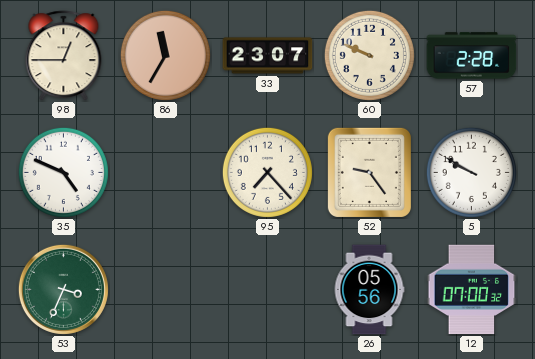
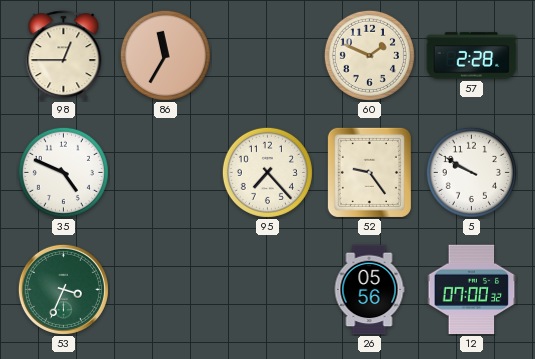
33: 23:07 -> none
60: 9:49 -> 1:49
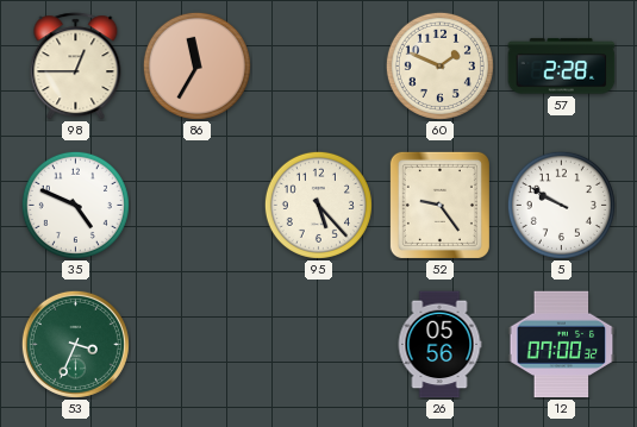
95: 7:23 -> 5:23
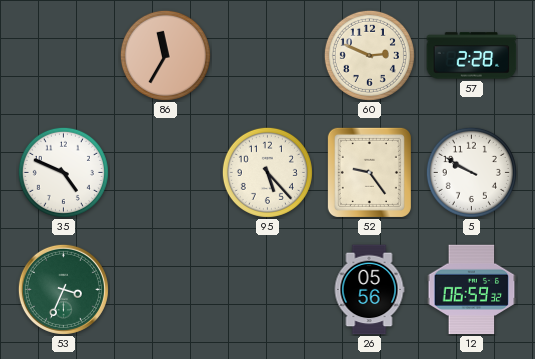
98: 12:45 -> none
60: 1:49 -> 2:49
12: 07:00 -> 06:59
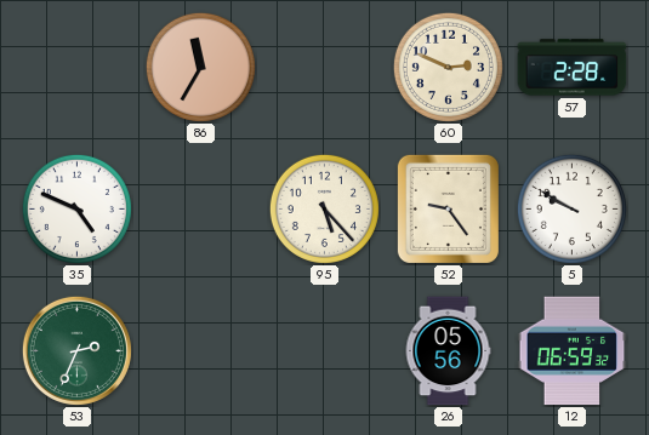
53: 3:34 -> 2:34
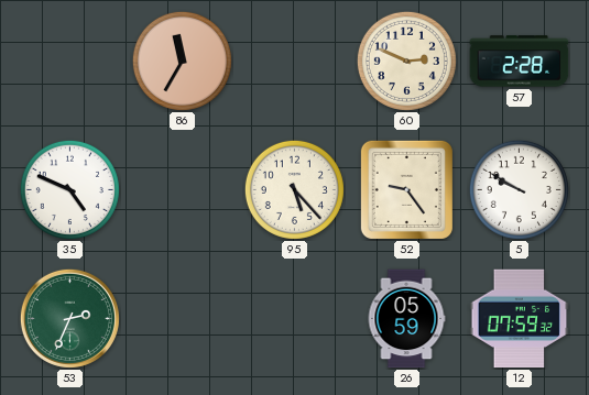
26: 05:56 -> 05:59
12: 06:59 -> 07:59
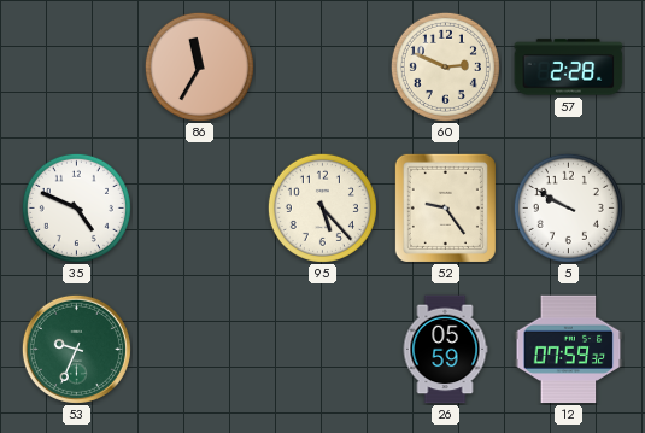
53: 2:34 -> 9:34
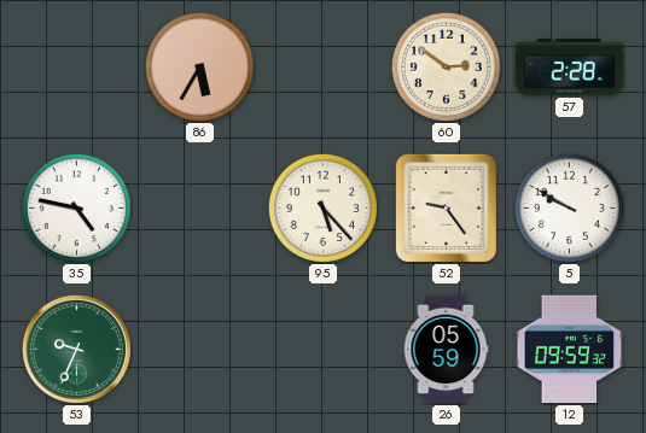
86: 11:35 -> 5:35
60: 2:49 -> 2:51
35: 4:49 -> 4:47
12: 07:59 -> 09:59
